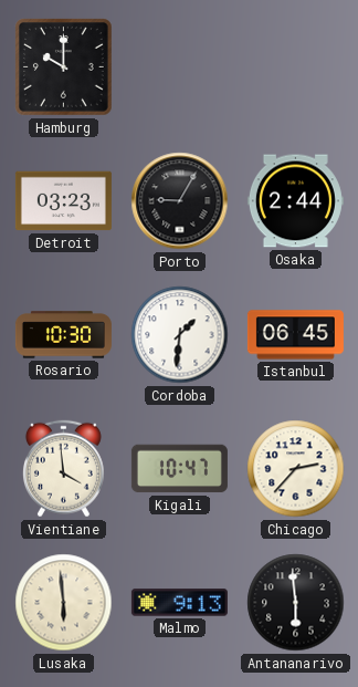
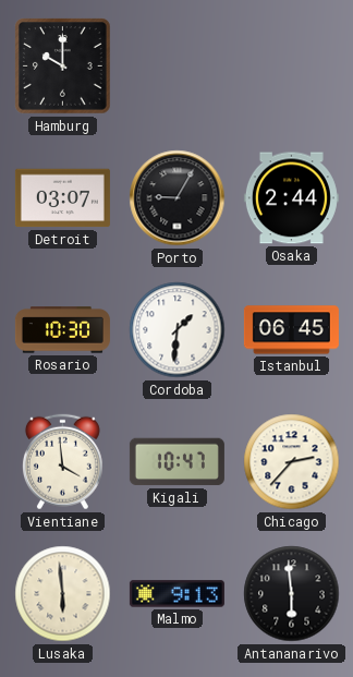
Detroit: 03:23 -> 03:07
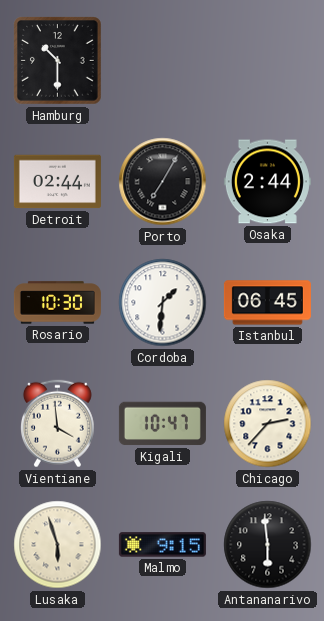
Hamburg: 10:00 -> 10:30
Detroit: 03:07 -> 02:44
Porto: 9:05 -> 7:05
Lusaka: 5:59 -> 5:57
Malmo: 9:13 -> 9:15
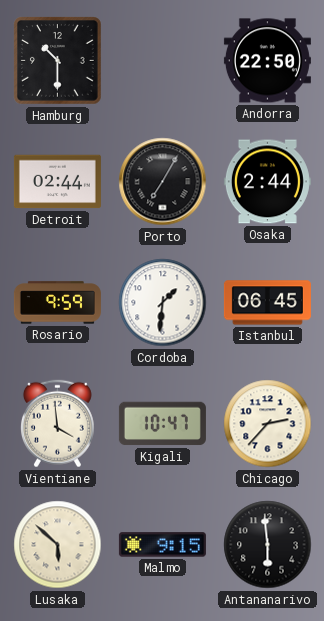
Andorra: none -> 22:50
Rosario: 10:30 -> 9:59
Lusaka: 5:57 -> 5:52
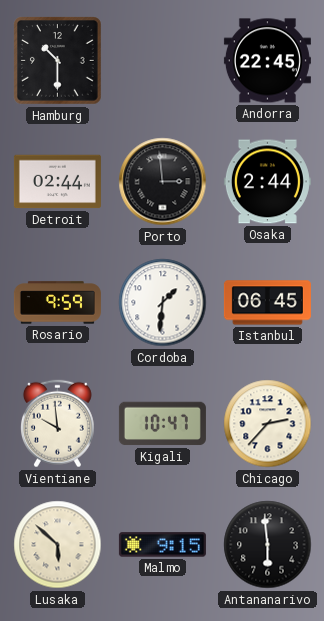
Andorra: 22:50 -> 22:45
Porto: 7:05 -> 2:59
Vientiane: 3:59 -> 9:59
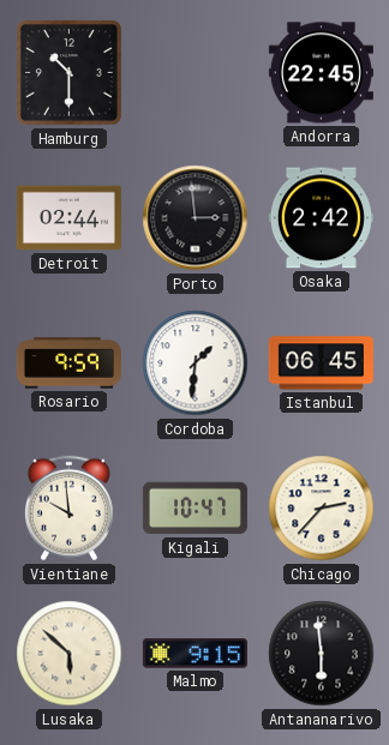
Osaka: 2:44 -> 2:42
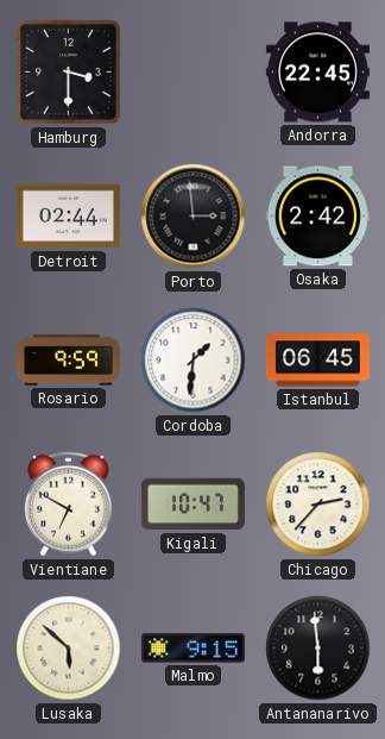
Hamburg: 10:30 -> 3:30
Vientiane: 9:59 -> 6:50
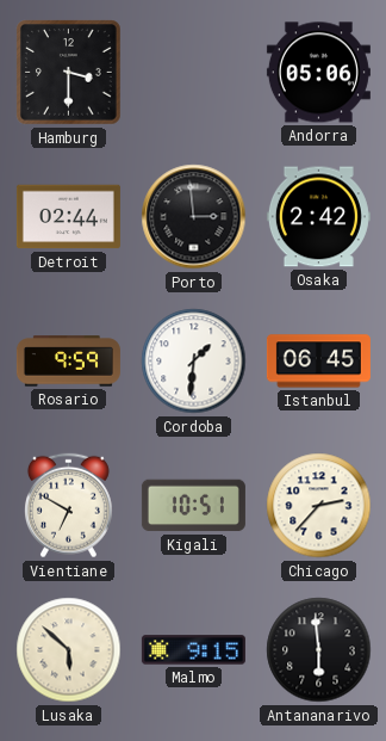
Andorra: 22:45 -> 05:06
Kigali: 10:47 -> 10:51
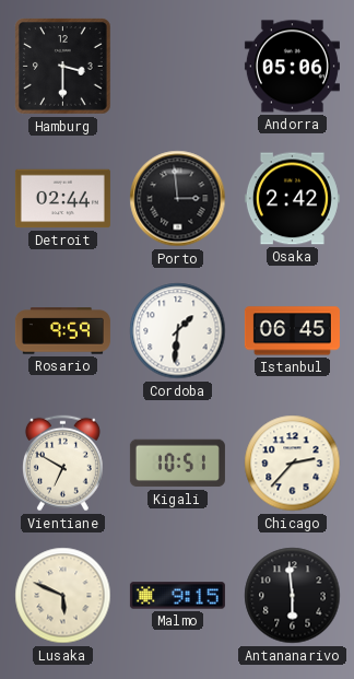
Lusaka: 5:52 -> 5:49
